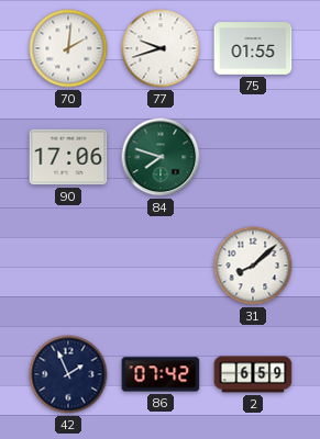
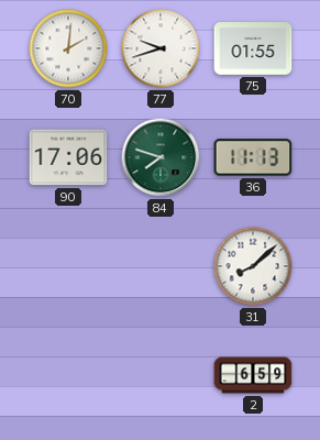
36: none -> 11:13
42: 1:56 -> none
86: 07:42 -> none
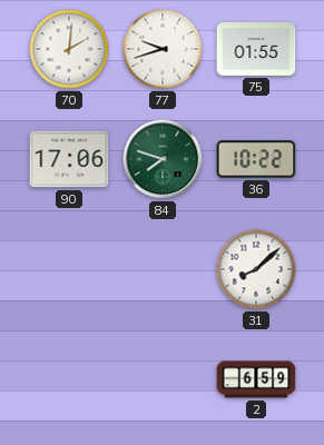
36: 11:13 -> 10:22
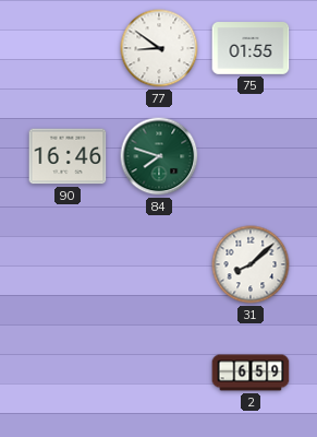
70: 2:01 -> none
77: 9:42 -> 8:51
90: 17:06 -> 16:46
36: 10:22 -> none
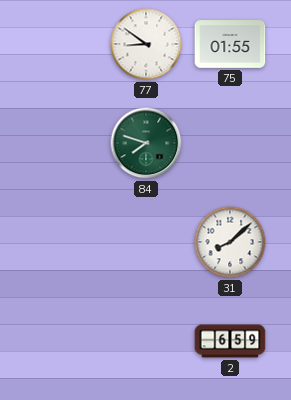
90: 16:46 -> none
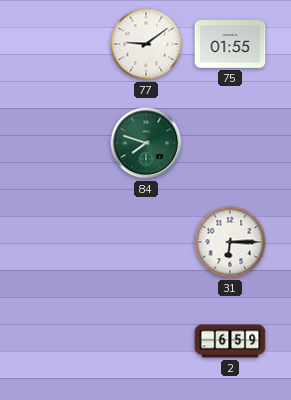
77: 8:51 -> 9:09
31: 8:08 -> 6:15
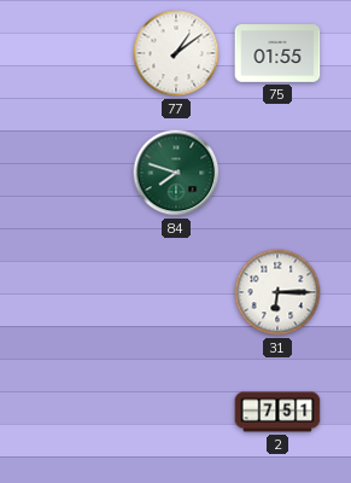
77: 9:09 -> 1:09
2: 6:59 -> 7:51
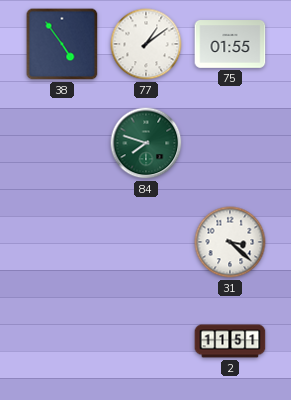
38: none -> 4:54
31: 6:15 -> 3:22
2: 7:51 -> 11:51
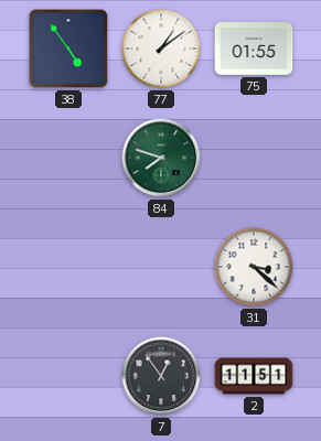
7: none -> 12:54
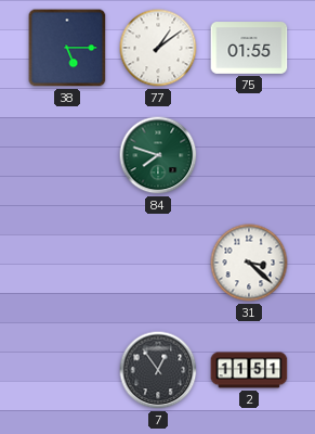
38: 4:54 -> 5:15
